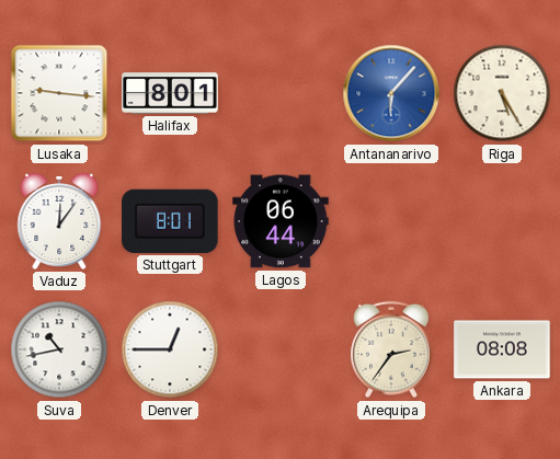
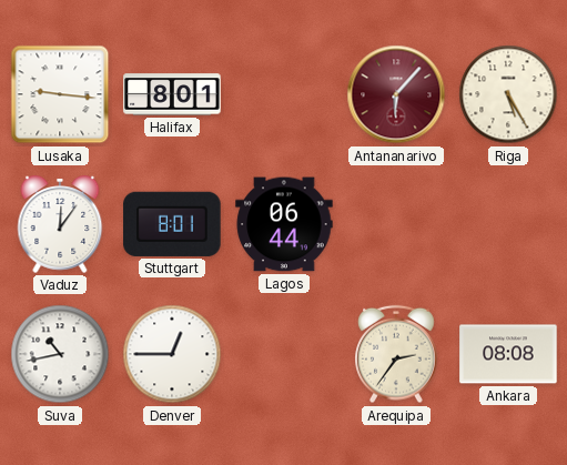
Antananarivo dial: blue -> burgundy
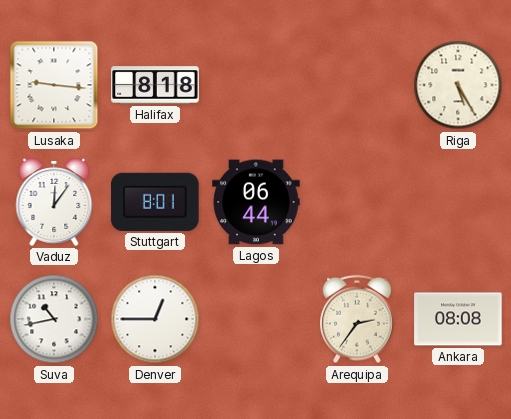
Halifax: 8:01 -> 8:18
Antananarivo: 6:07 -> none
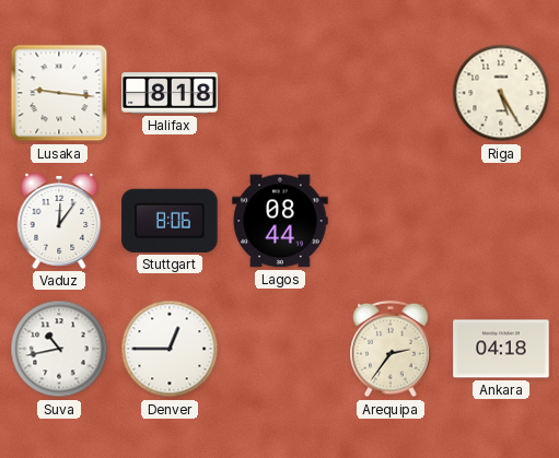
Stuttgart: 8:01 -> 8:06
Lagos: 06:44 -> 08:44
Ankara: 08:08 -> 04:18
